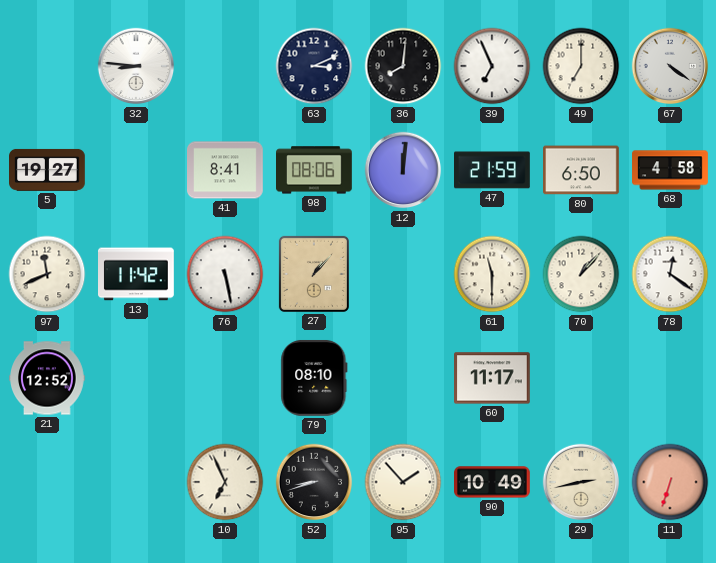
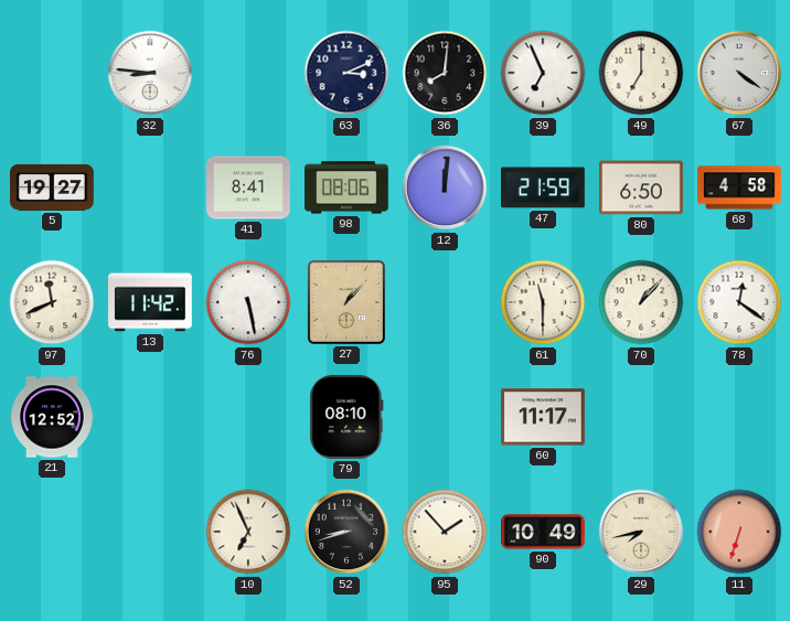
29: 2:43 -> 7:43
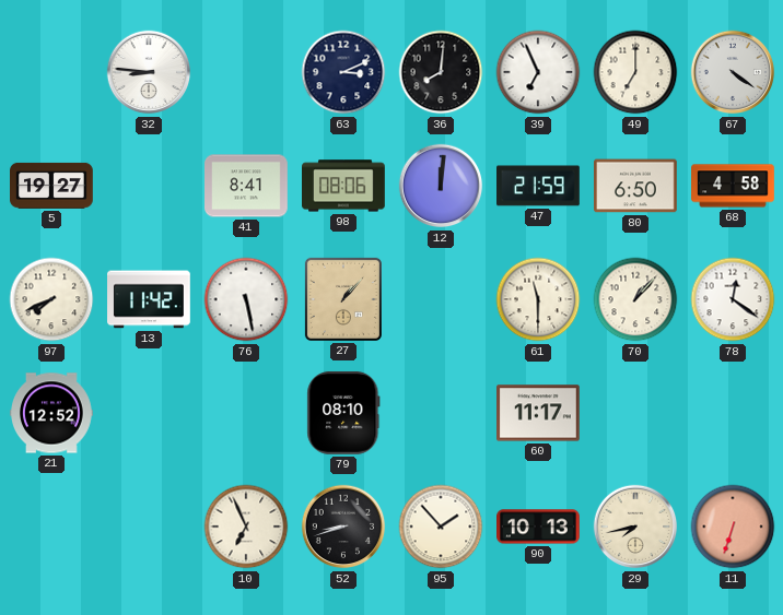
97: 11:41 -> 7:41
90: 10:49 -> 10:13
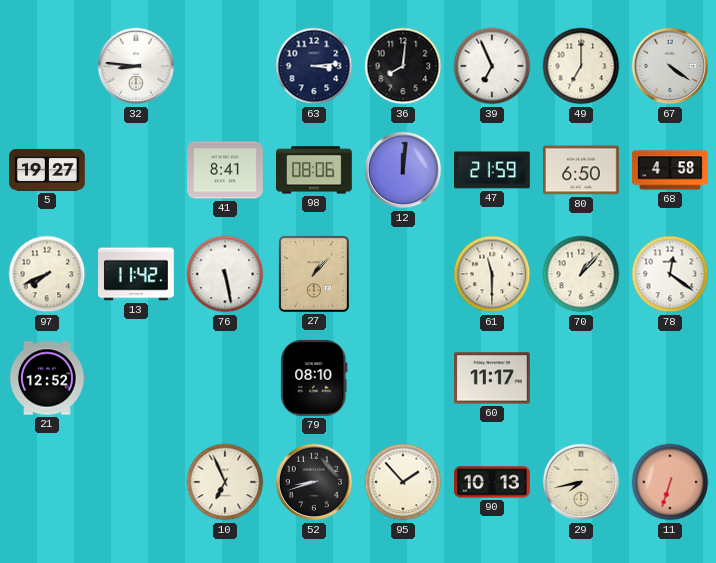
63: 3:11 -> 3:14
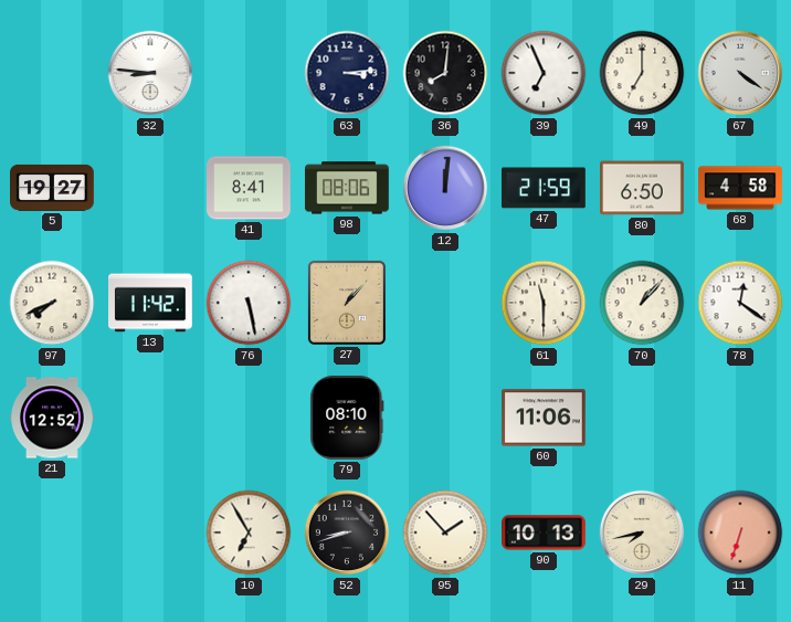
60: 11:17 -> 11:06
10: 6:56 -> 6:55
